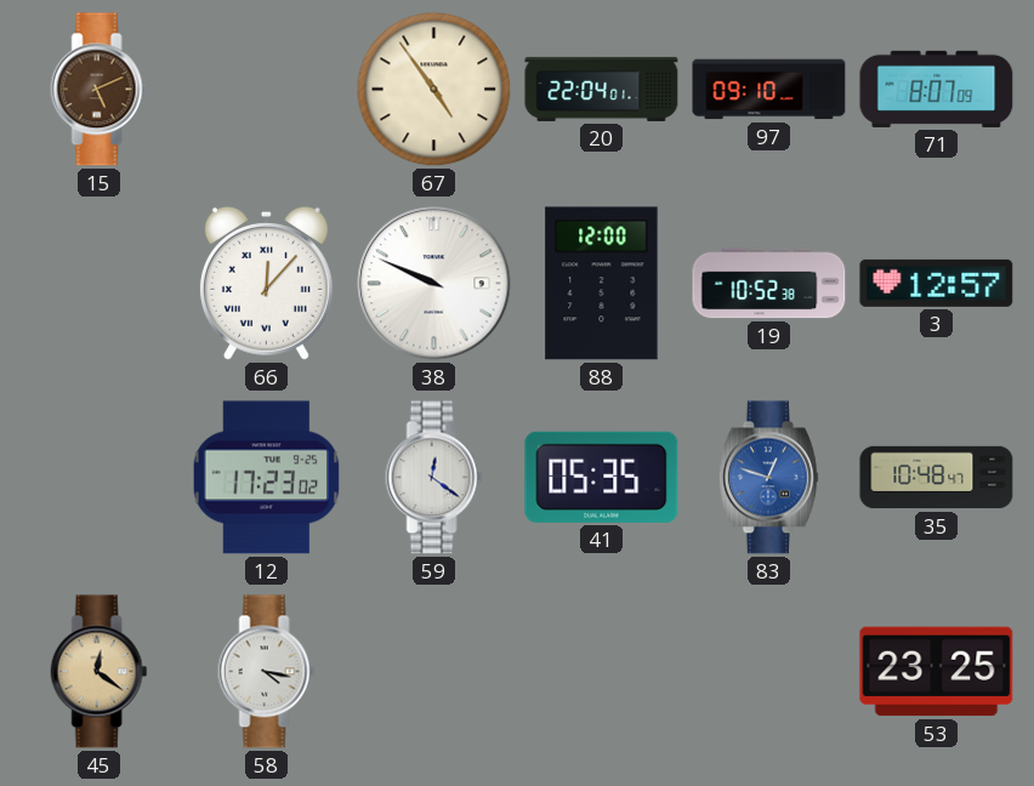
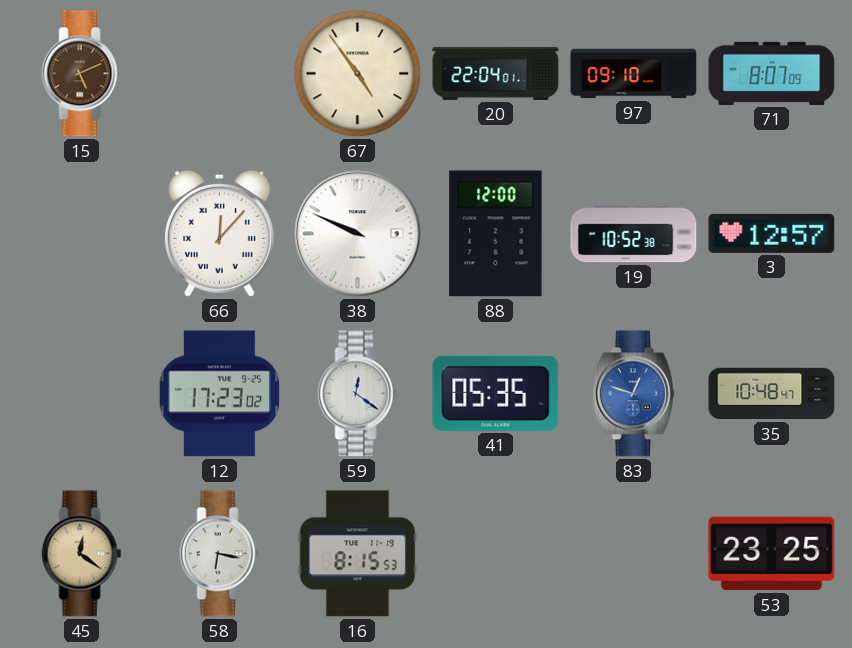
58: 4:17 -> 6:17
16: none -> 8:15
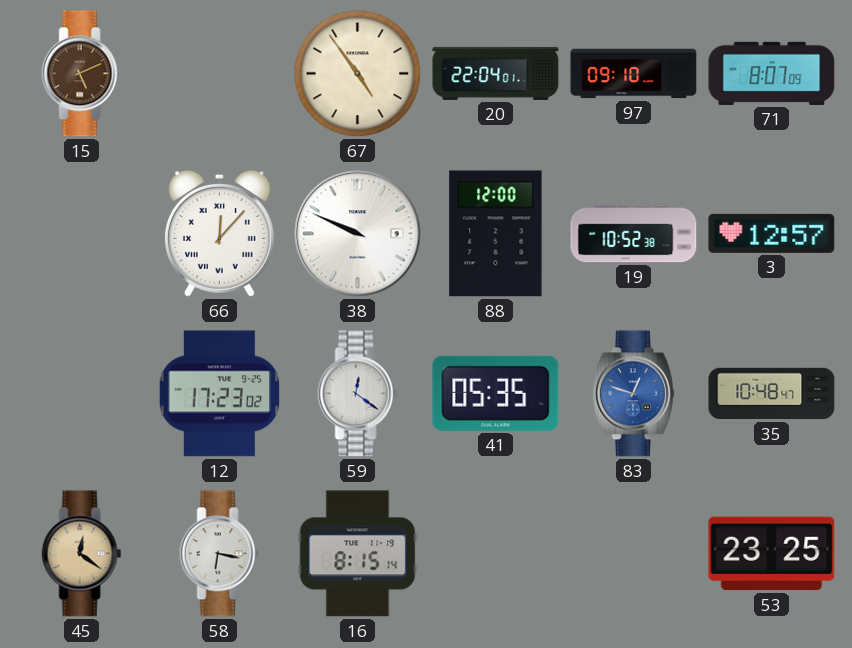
16: 8:15:53 -> 8:15:14
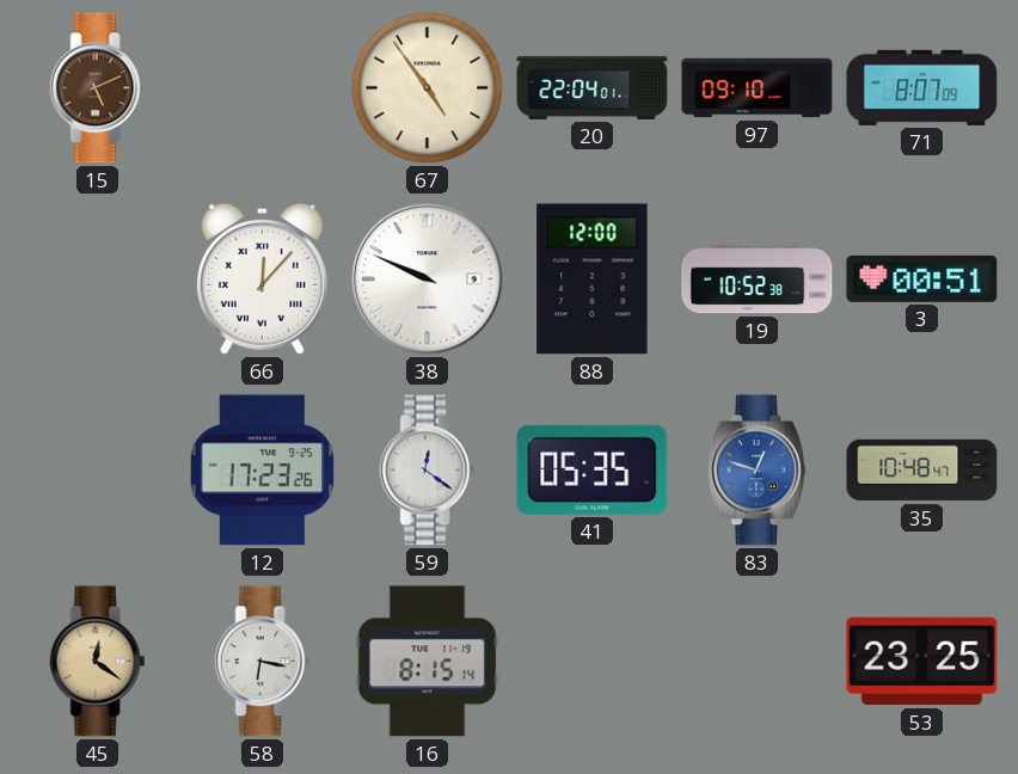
3: 12:57 -> 00:51
12: 17:23:02 -> 17:23:26
